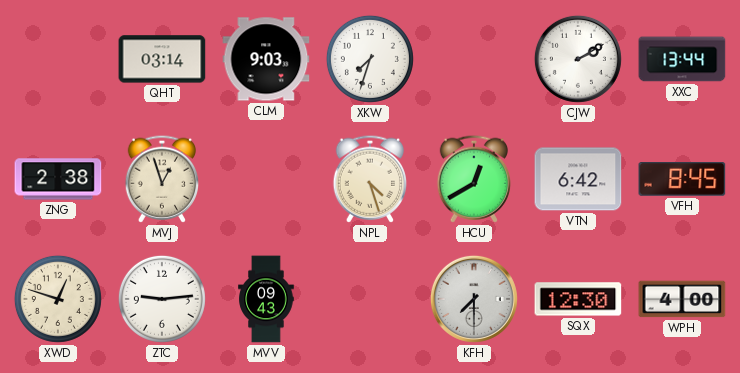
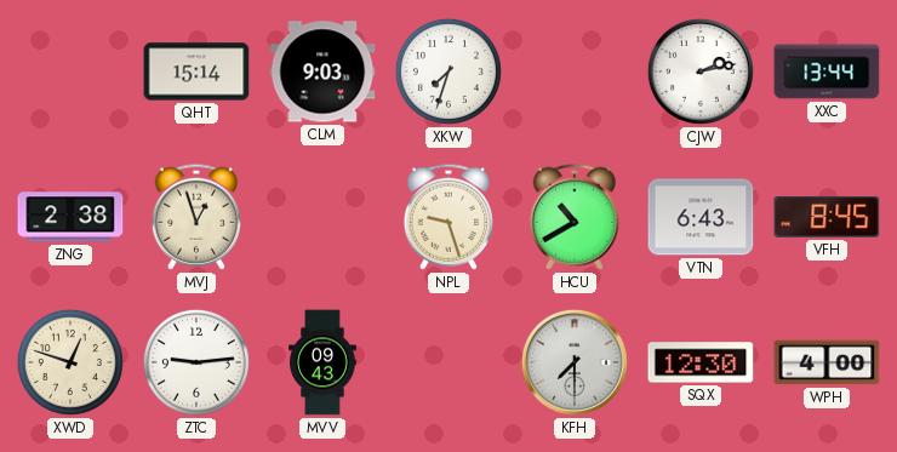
QHT: 03:14 -> 15:14
CJW: 2:10 -> 2:13
NPL: 4:27 -> 9:27
HCU: 12:40 -> 10:40
VTN: 6:42 -> 6:43
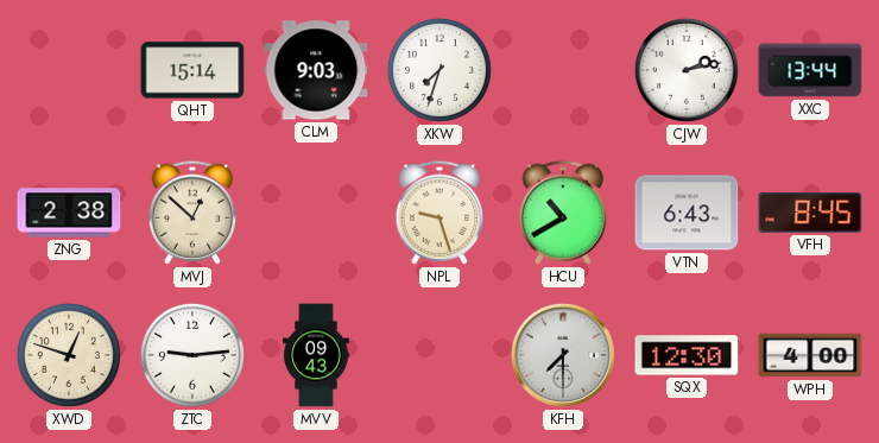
MVJ: 12:57 -> 12:52
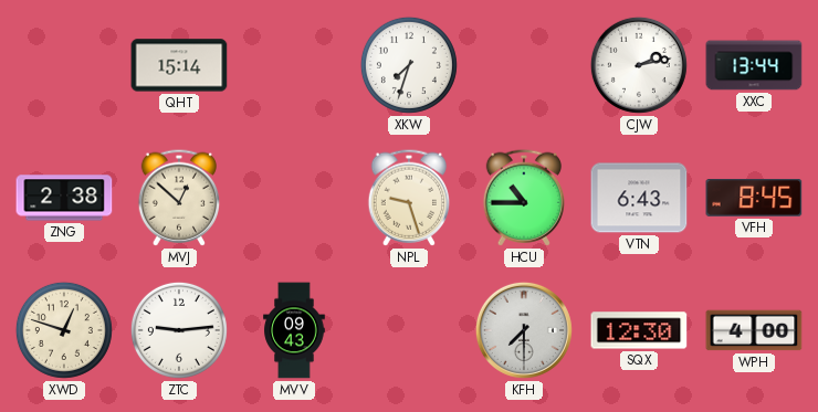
CLM: 9:03 -> none
HCU: 10:40 -> 10:45
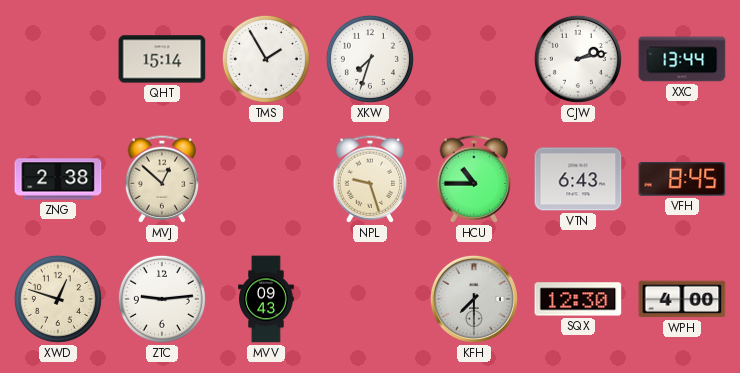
TMS: none -> 1:55
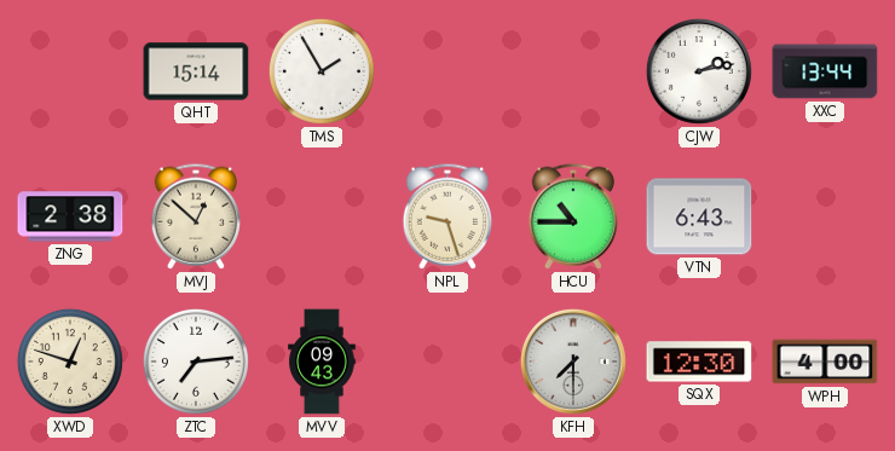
XKW: 7:33 -> none
VFH: 8:45 -> none
ZTC: 9:14 -> 7:14
